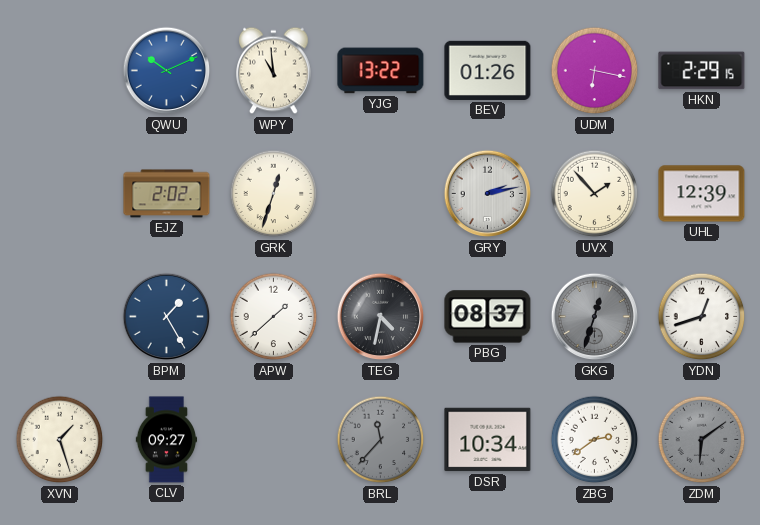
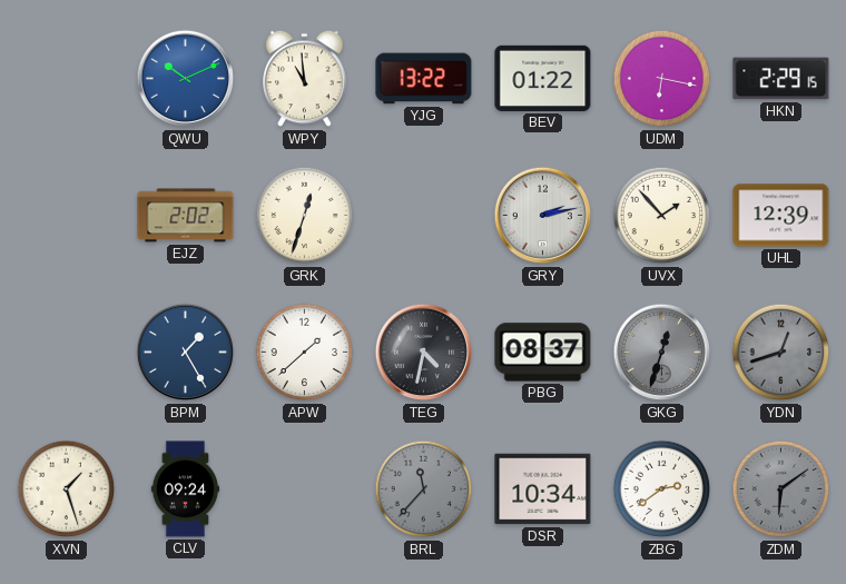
BEV: 01:26 -> 01:22
YDN dial: white -> grey
CLV: 09:27 -> 09:24
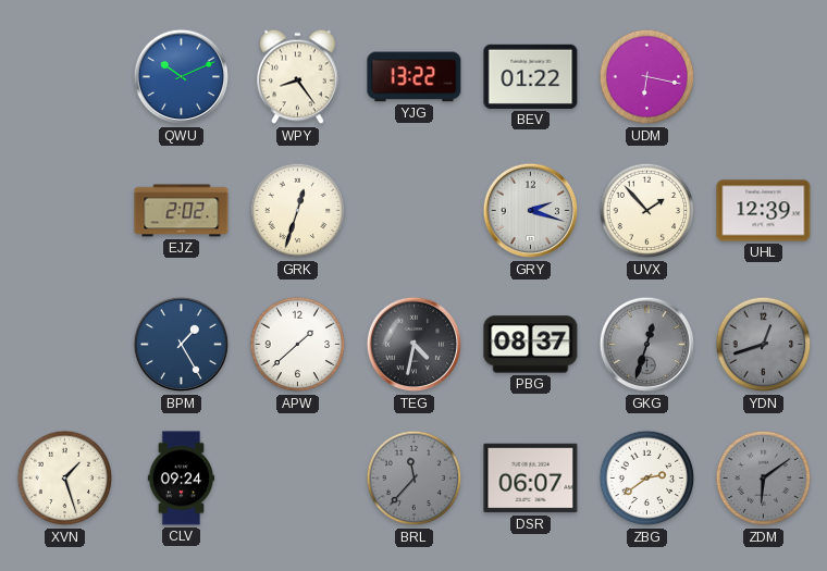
WPY: 10:59 -> 8:24
HKN: 2:29 -> none
GRY: 2:13 -> 2:18
DSR: 10:34 -> 06:07
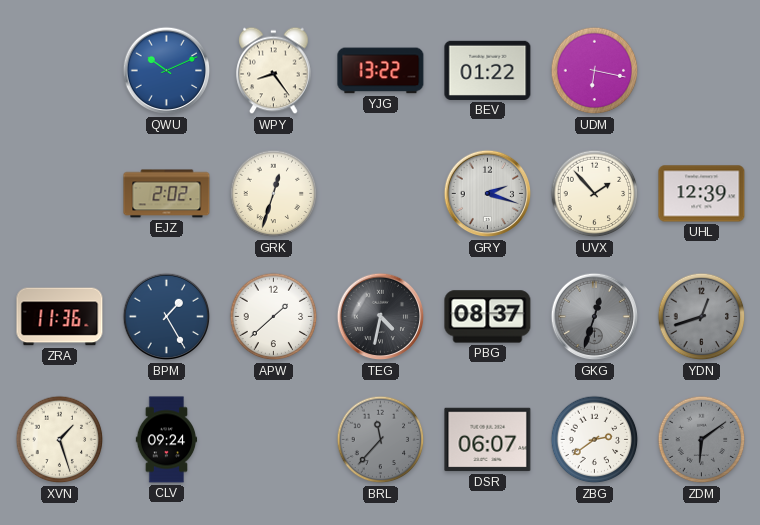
ZRA: none -> 11:36
